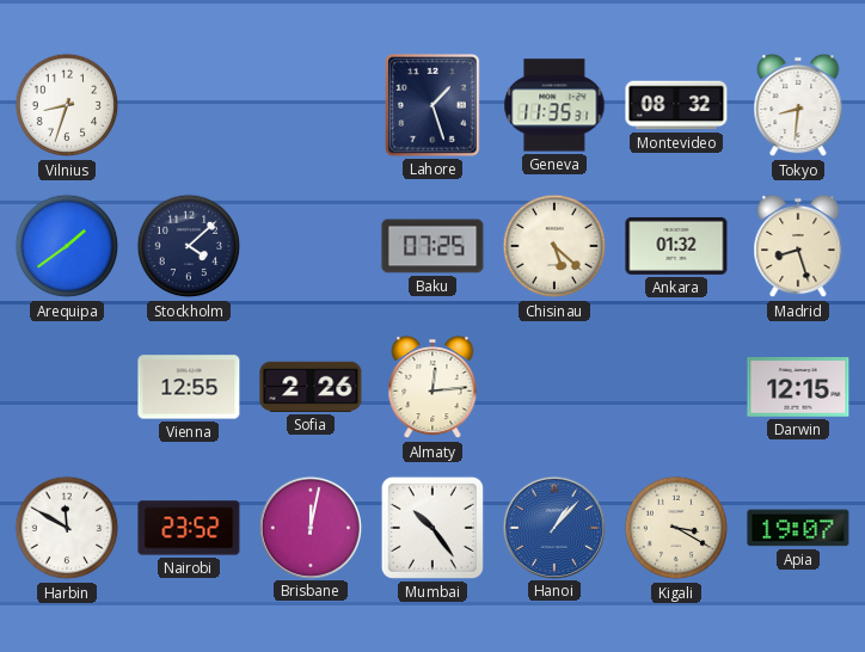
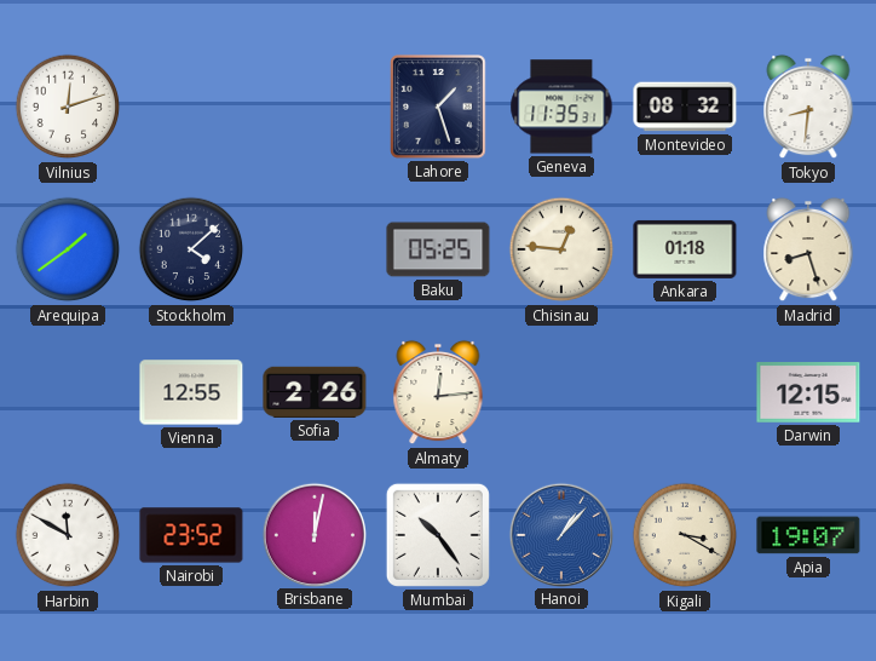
Vilnius: 8:33 -> 12:12
Baku: 07:25 -> 05:25
Chisinau: 5:22 -> 12:46
Ankara: 01:32 -> 01:18
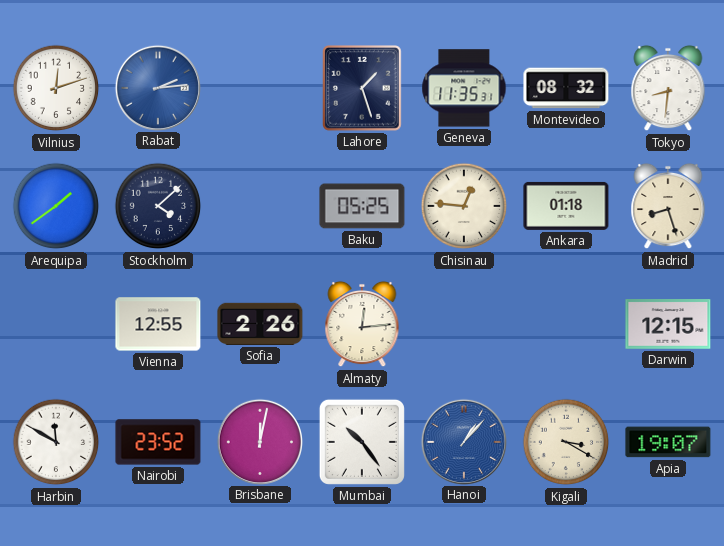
Rabat: none -> 2:14
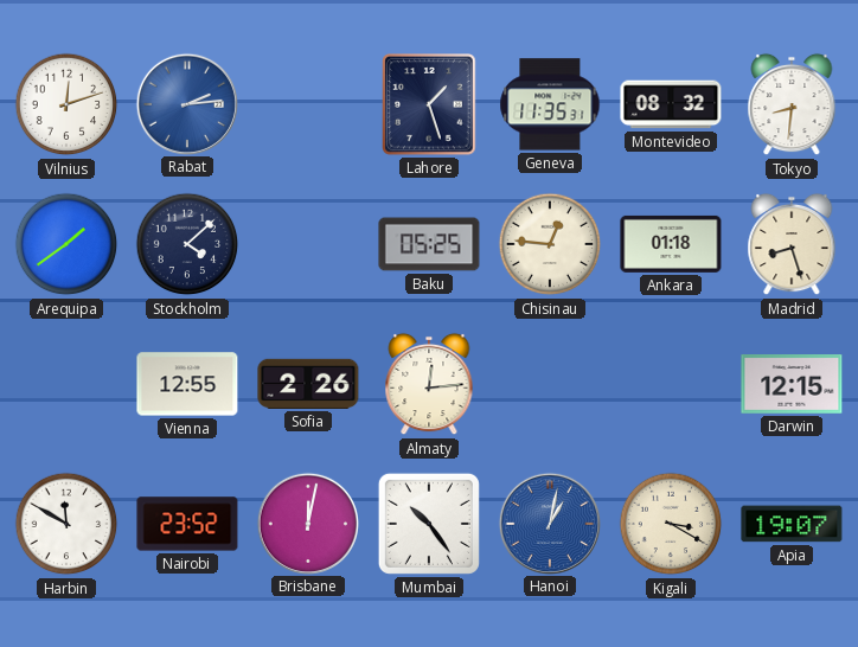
Hanoi: 1:07 -> 1:02
